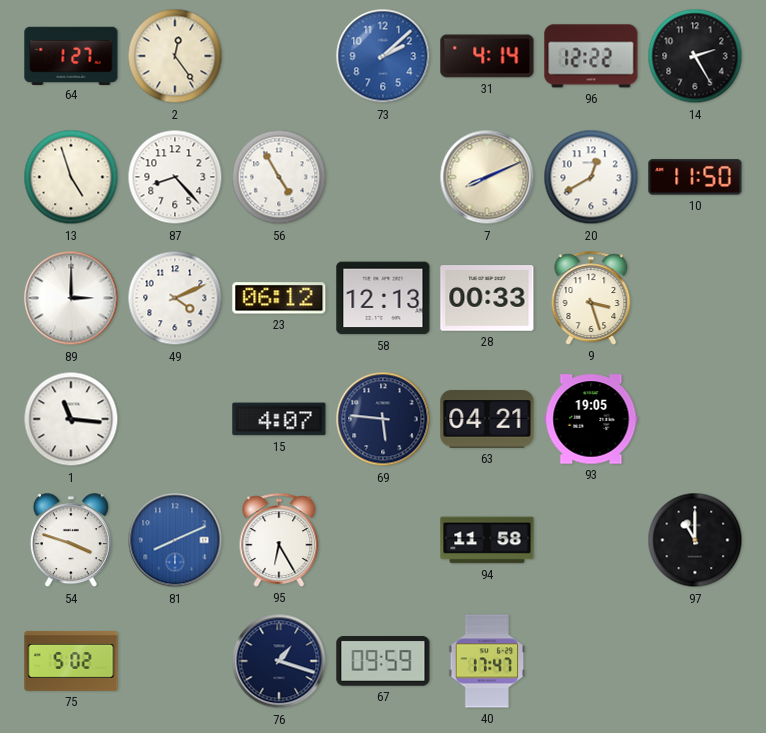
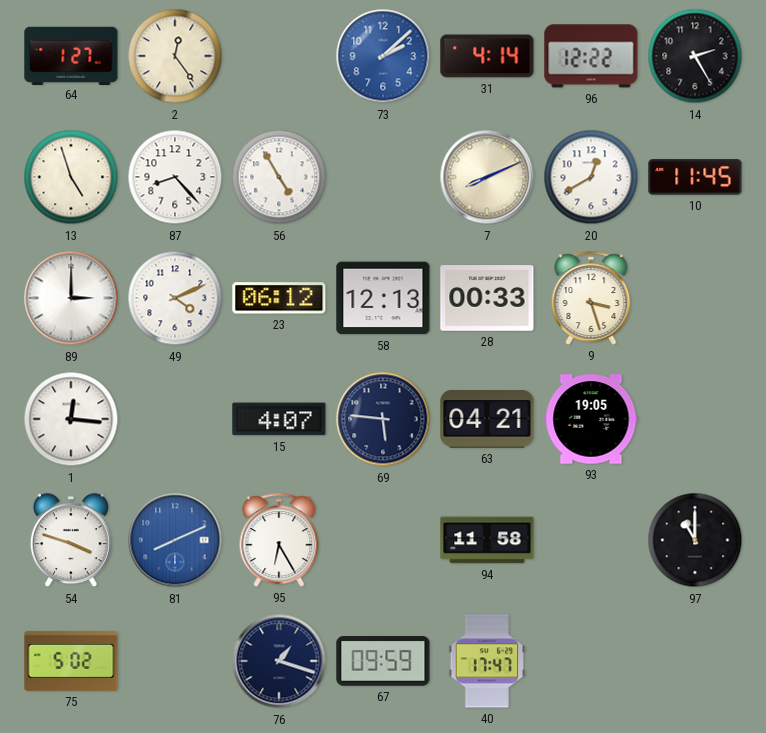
10: 11:50 -> 11:45
1: 11:16 -> 12:16
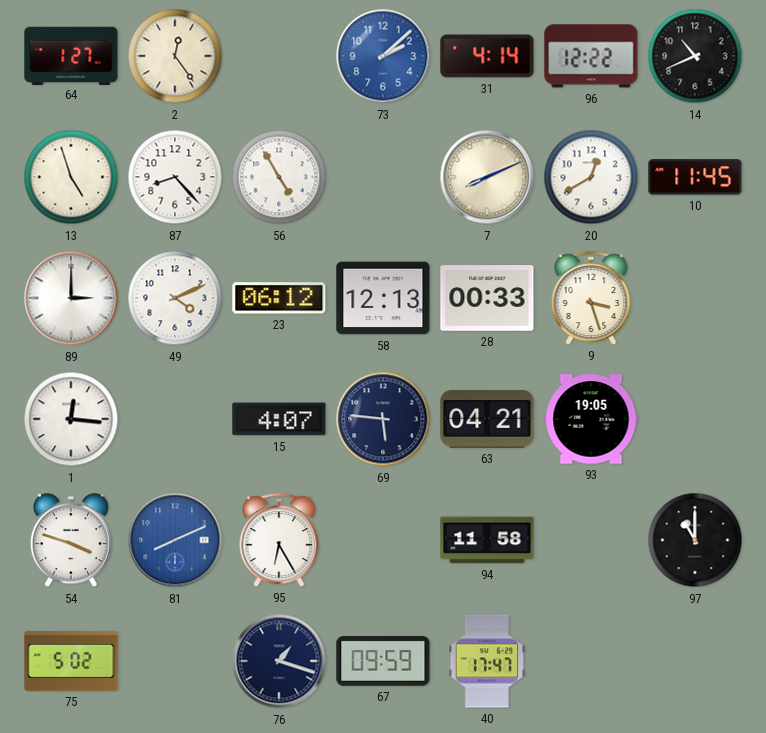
14: 2:25 -> 10:41
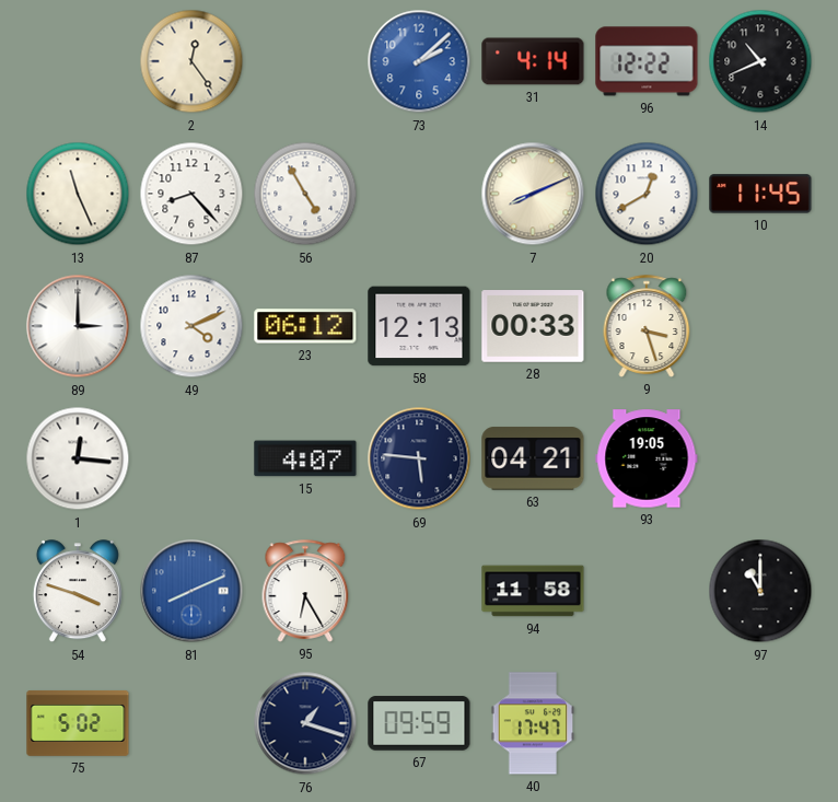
64: 1:27 -> none
13: 4:57 -> 11:26
